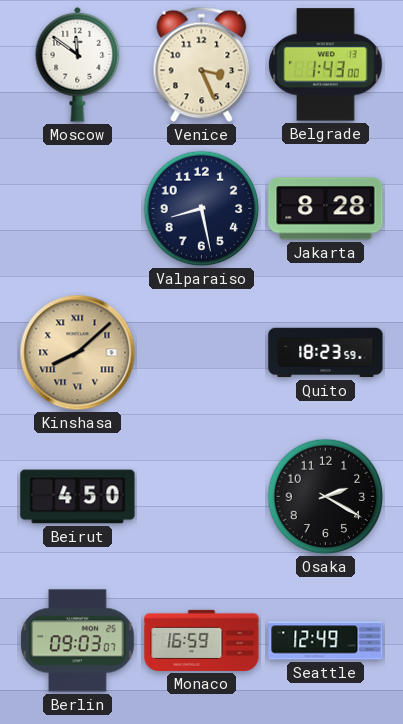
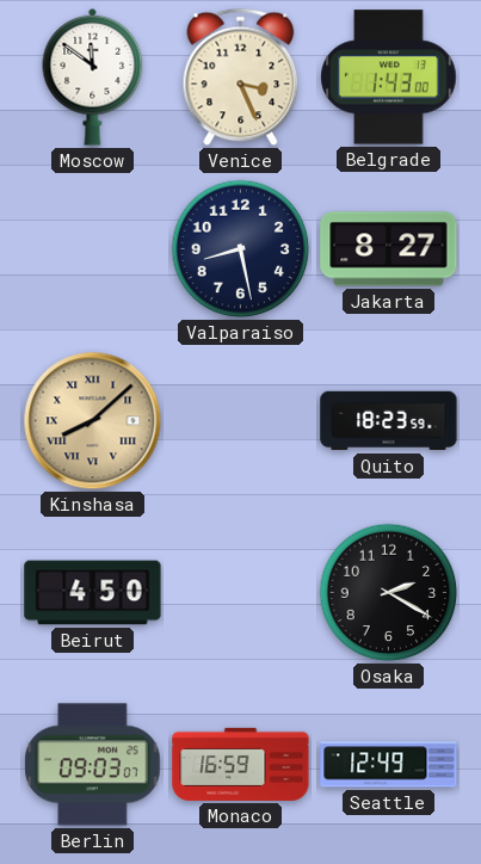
Jakarta: 8:28 -> 8:27
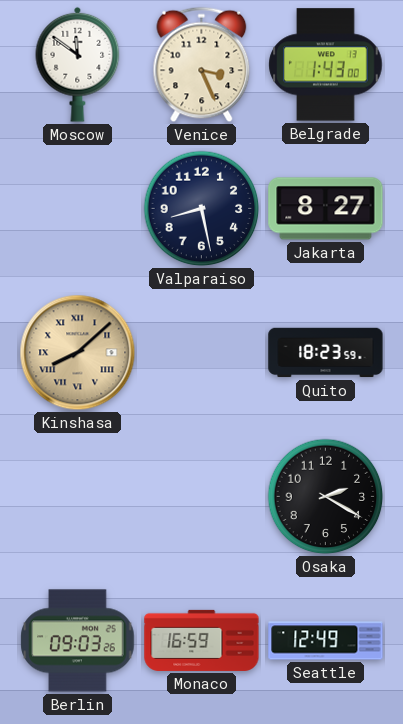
Beirut: 4:50 -> none
Berlin: 09:03:07 -> 09:03:26
